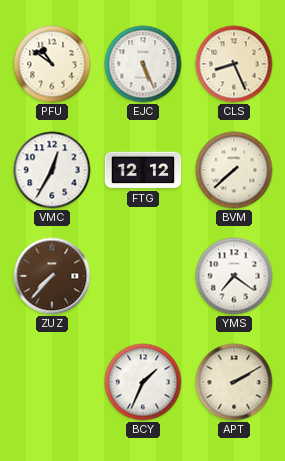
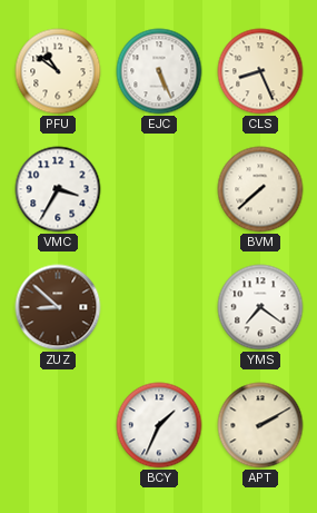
VMC: 12:35 -> 3:35
FTG: 12:12 -> none
ZUZ: 7:37 -> 8:52
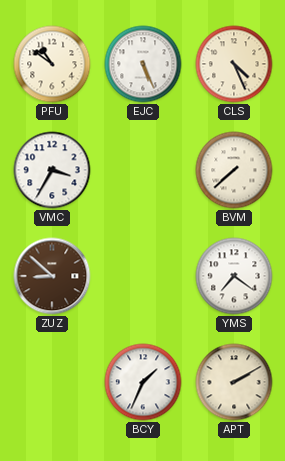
CLS: 8:26 -> 4:26
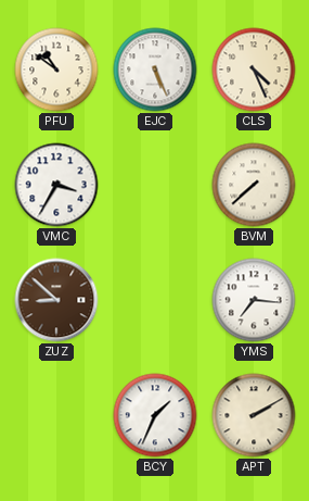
YMS: 7:21 -> 7:16
